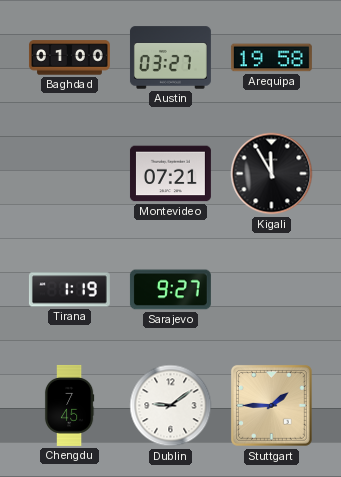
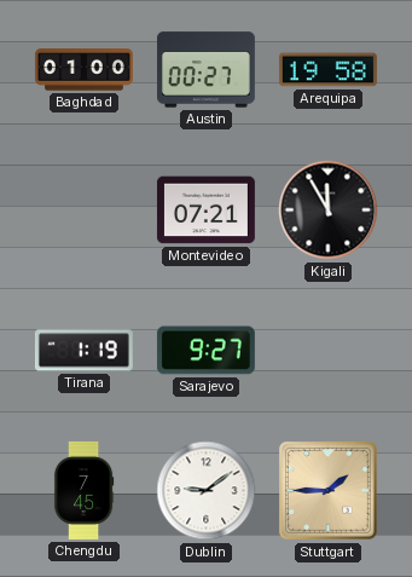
Austin: 03:27 -> 00:27
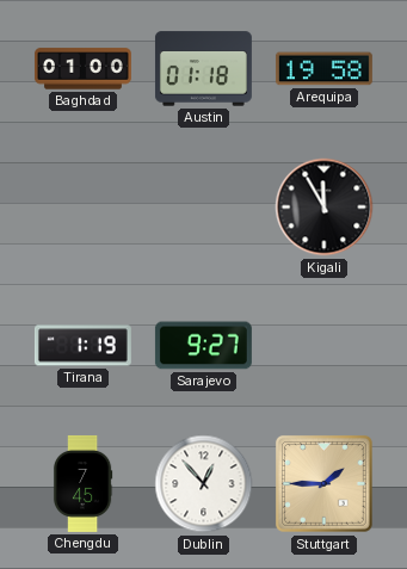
Austin: 00:27 -> 01:18
Montevideo: 07:21 -> none
Dublin: 9:09 -> 12:53
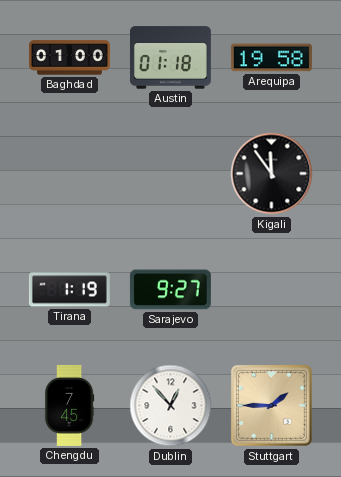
Kigali: 11:55 -> 11:54
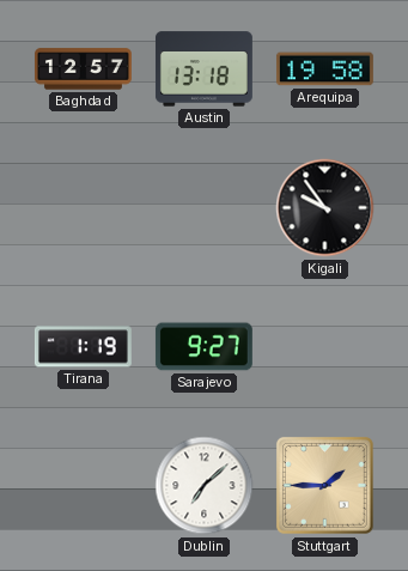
Baghdad: 01:00 -> 12:57
Austin: 01:18 -> 13:18
Kigali: 11:54 -> 9:54
Chengdu: 7:45 -> none
Dublin: 12:53 -> 7:08
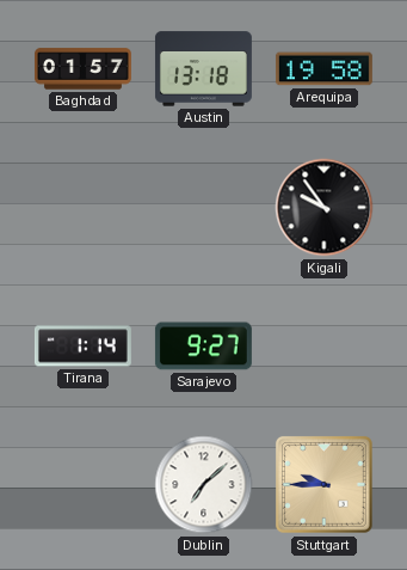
Baghdad: 12:57 -> 01:57
Tirana: 1:19 -> 1:14
Stuttgart: 1:45 -> 9:45
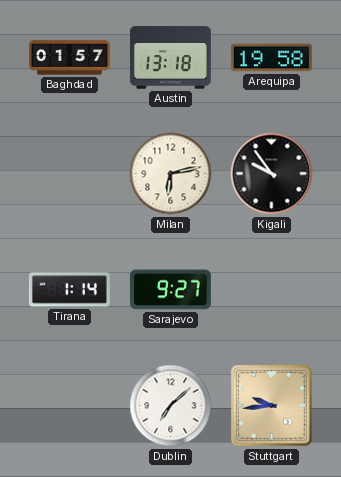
Milan: none -> 6:13
Stuttgart: 9:45 -> 9:44
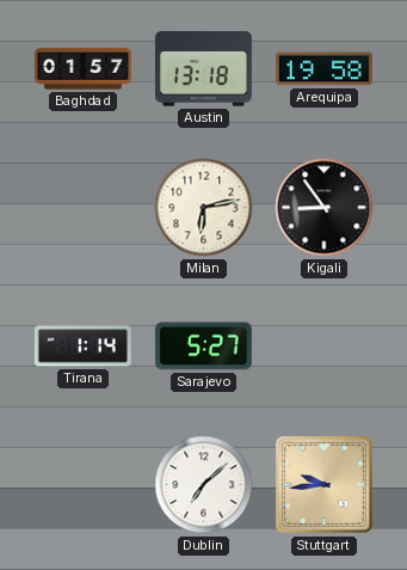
Kigali: 9:54 -> 8:54
Sarajevo: 9:27 -> 5:27
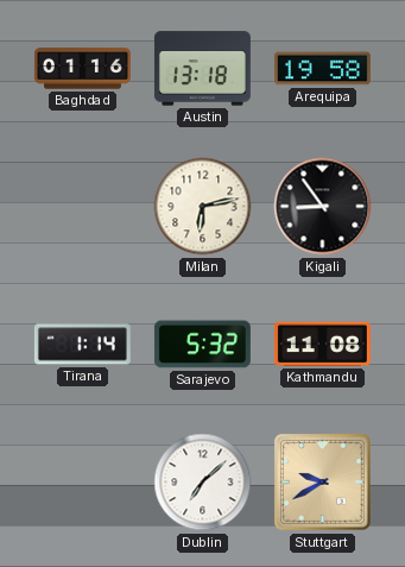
Baghdad: 01:57 -> 01:16
Sarajevo: 5:27 -> 5:32
Kathmandu: none -> 11:08
Stuttgart: 9:44 -> 9:40
